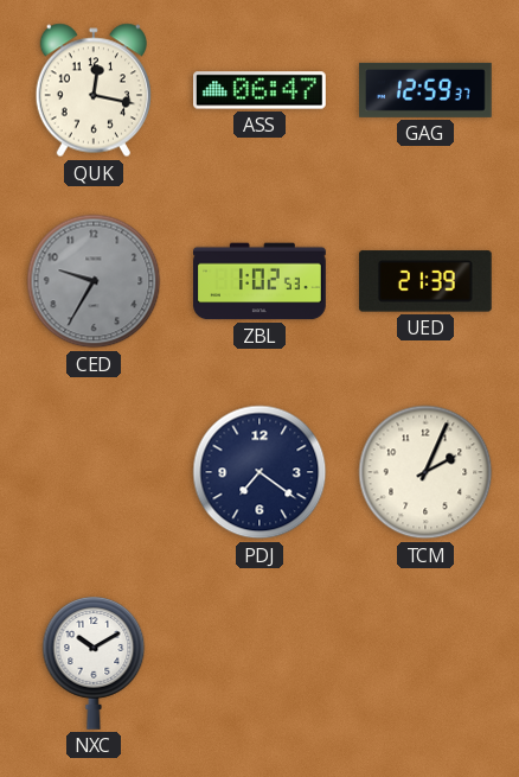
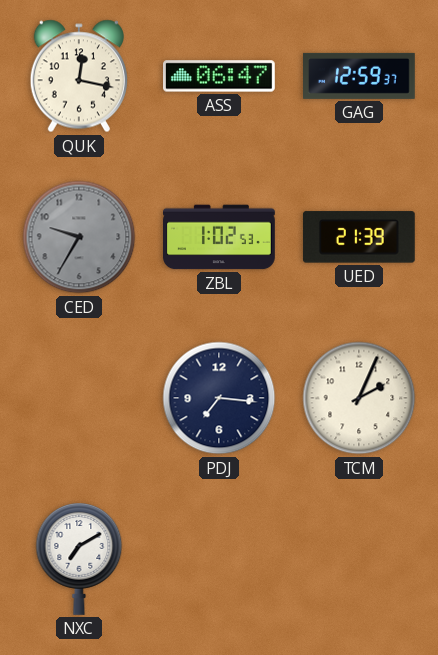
PDJ: 7:21 -> 7:16
NXC: 10:10 -> 7:10
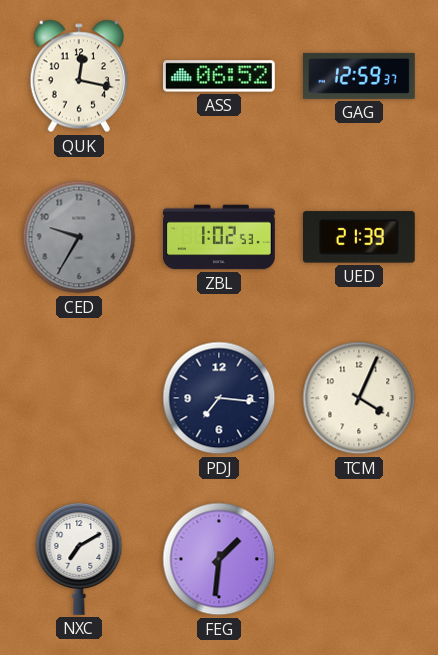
ASS: 06:47 -> 06:52
TCM: 2:04 -> 4:04
FEG: none -> 1:31
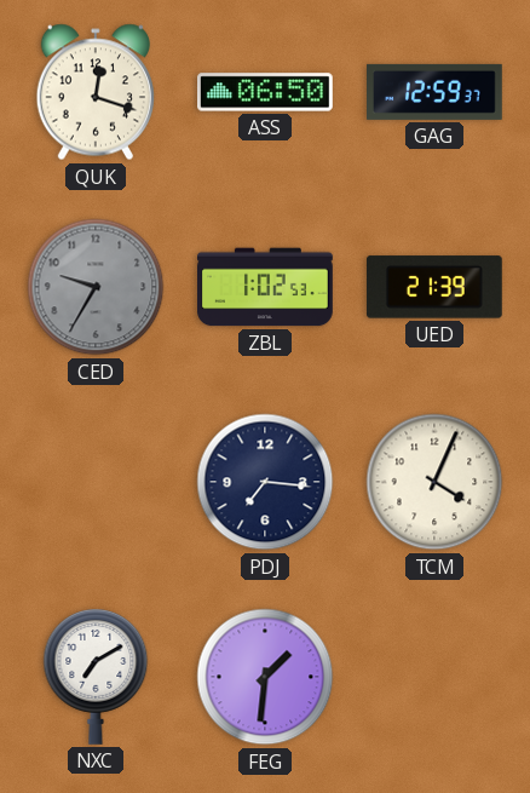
QUK: 12:17 -> 12:18
ASS: 06:52 -> 06:50
